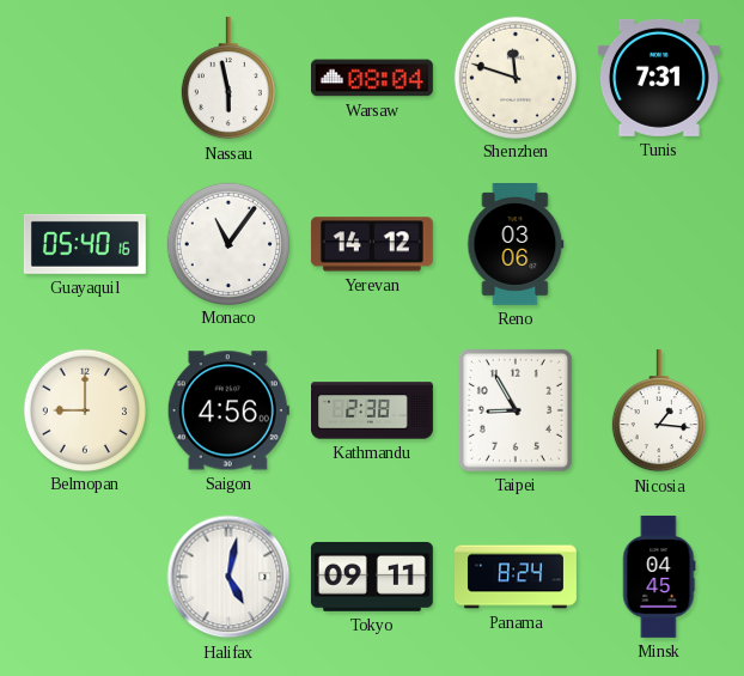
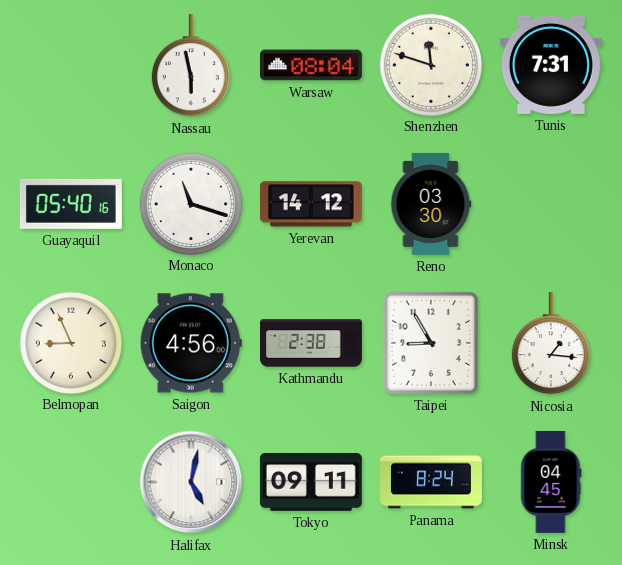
Monaco: 11:06 -> 11:18
Reno: 03:06 -> 03:30
Belmopan: 9:00 -> 8:56
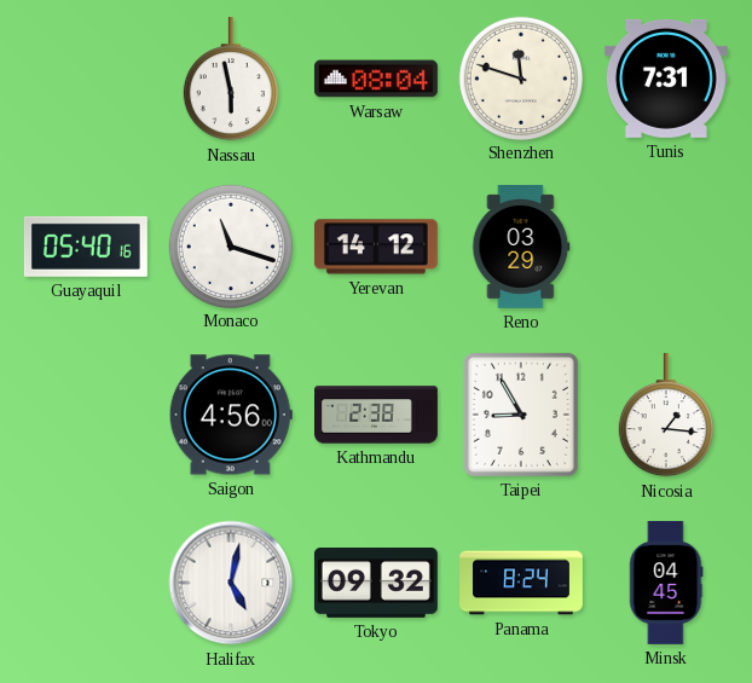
Reno: 03:30 -> 03:29
Belmopan: 8:56 -> none
Tokyo: 09:11 -> 09:32
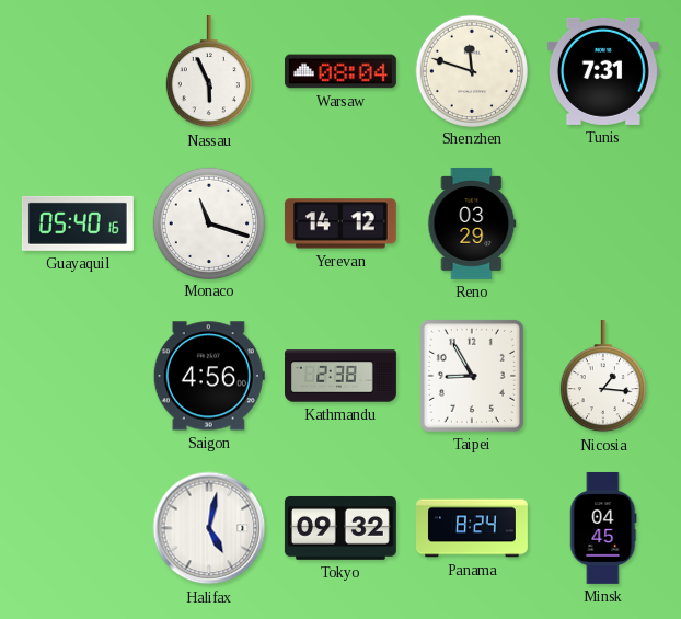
Nassau: 5:58 -> 5:56
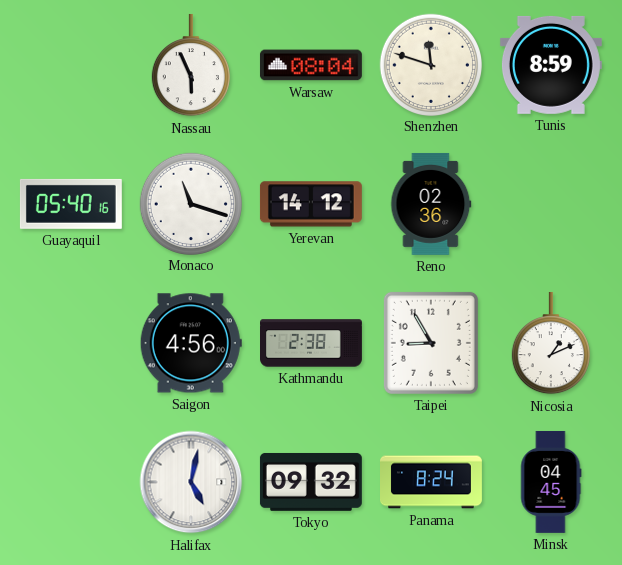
Tunis: 7:31 -> 8:59
Reno: 03:29 -> 02:36
Nicosia: 1:16 -> 1:11
